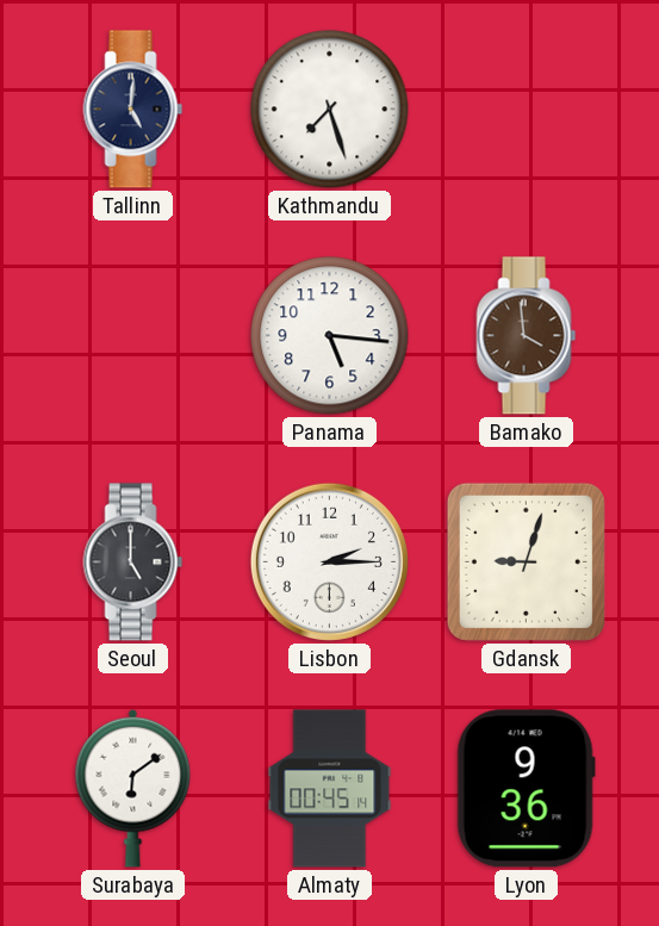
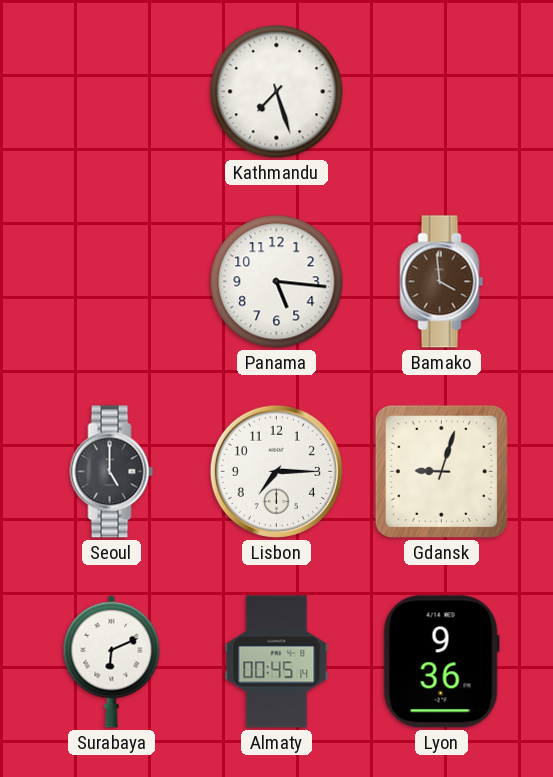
Tallinn: 5:01 -> none
Lisbon: 2:15 -> 7:15
Surabaya: 6:09 -> 6:11
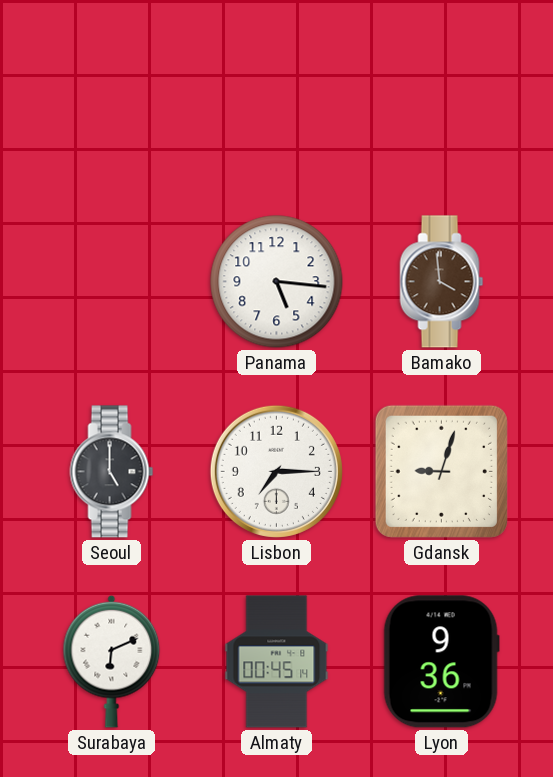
Kathmandu: 7:27 -> none
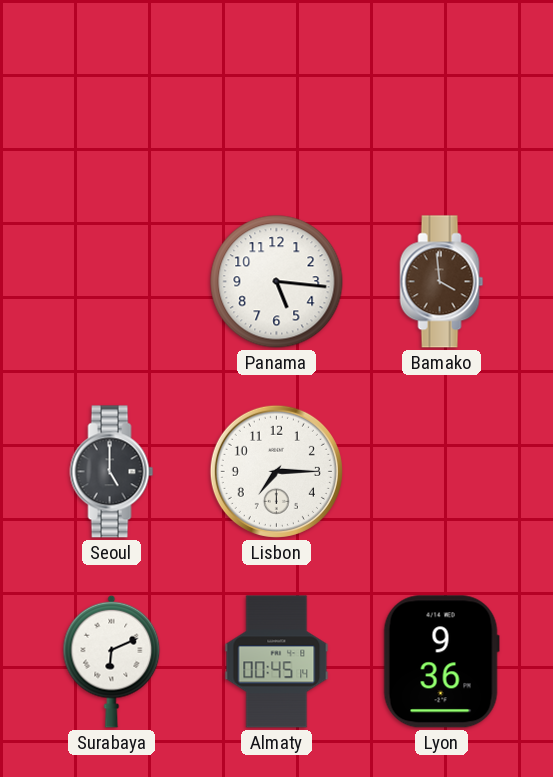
Gdansk: 9:03 -> none
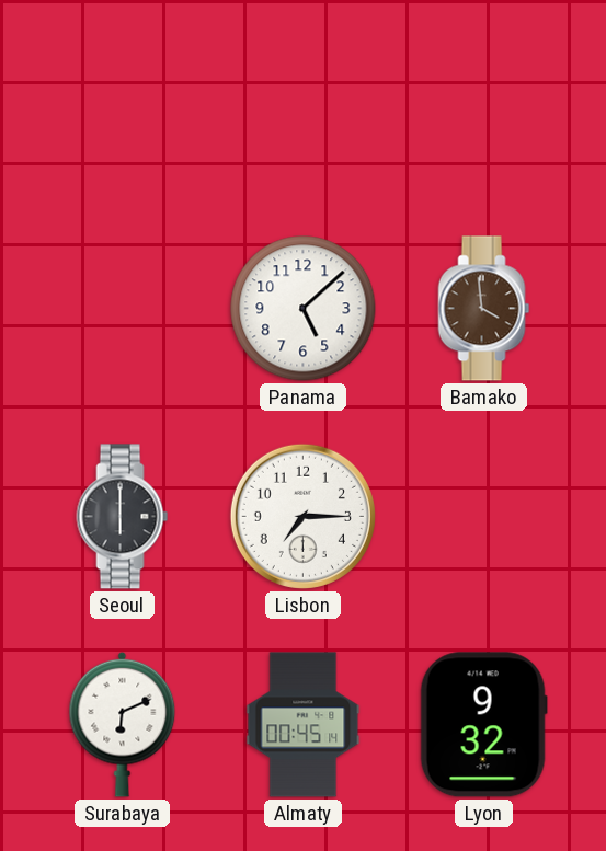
Panama: 5:16 -> 5:08
Seoul: 5:00 -> 6:00
Lyon: 9:36 -> 9:32
